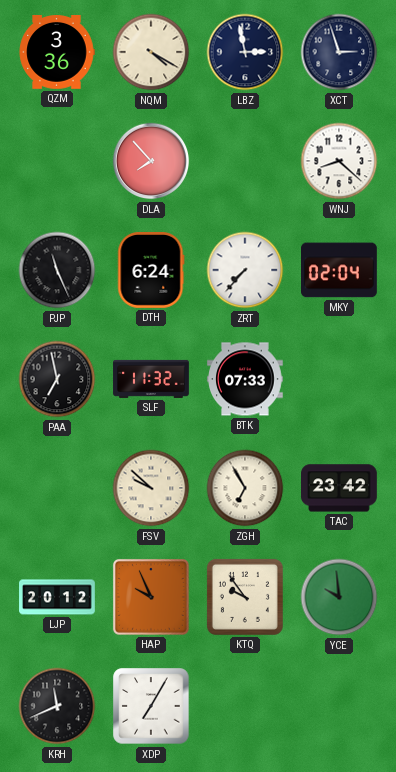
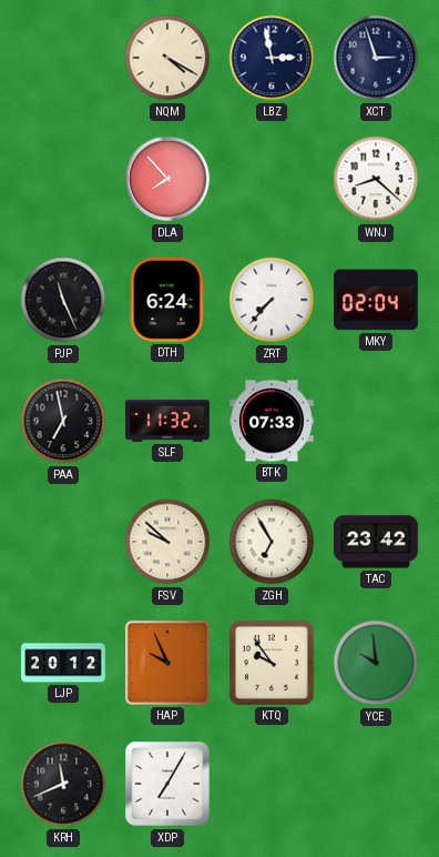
QZM: 3:36 -> none
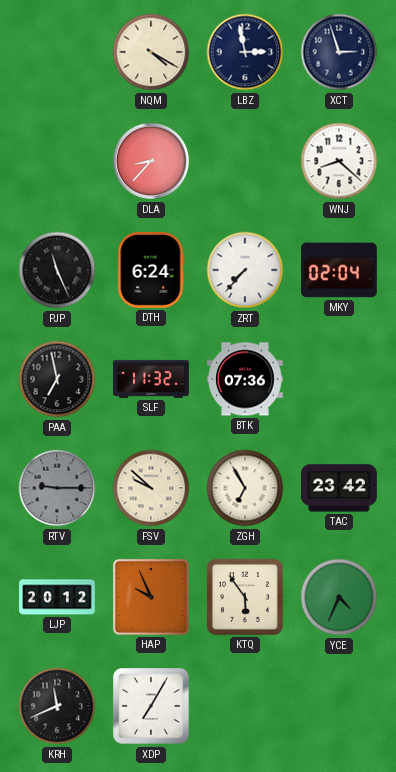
DLA: 7:53 -> 8:37
BTK: 07:33 -> 07:36
RTV: none -> 9:15
KTQ: 9:54 -> 5:54
YCE: 9:59 -> 4:34
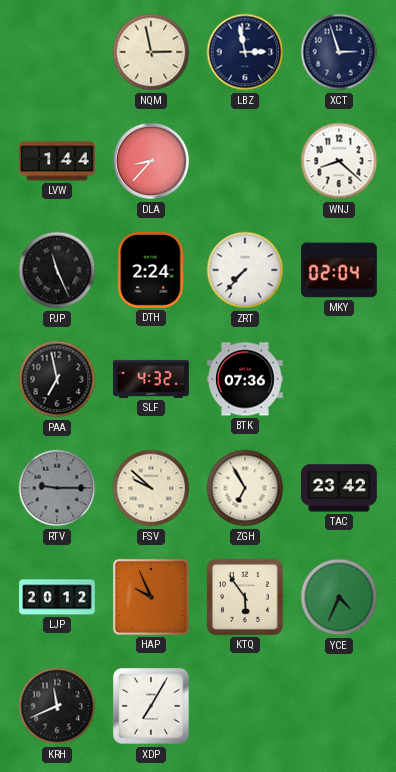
NQM: 4:20 -> 2:58
LVW: none -> 1:44
DTH: 6:24 -> 2:24
SLF: 11:32 -> 4:32
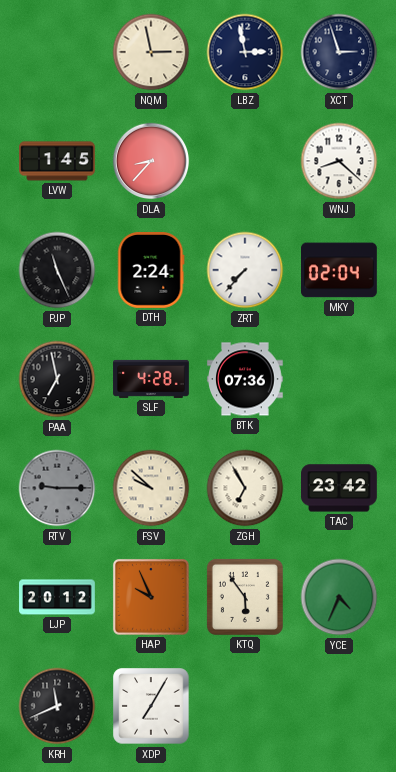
LVW: 1:44 -> 1:45
SLF: 4:32 -> 4:28
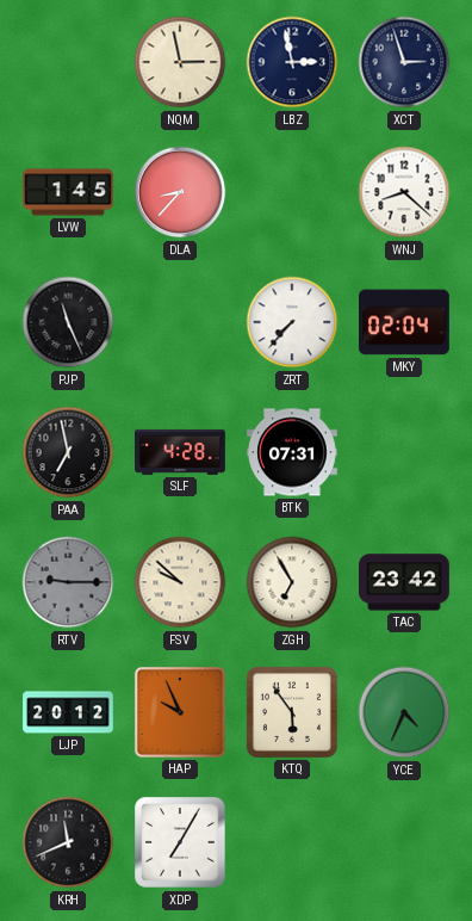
DTH: 2:24 -> none
BTK: 07:36 -> 07:31
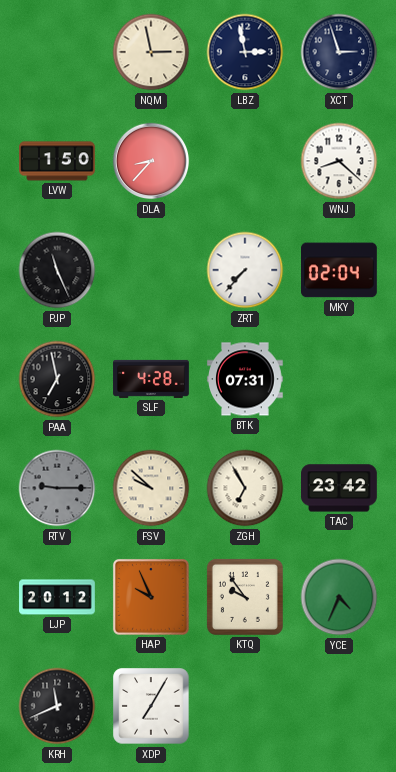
LVW: 1:45 -> 1:50
KTQ: 5:54 -> 9:54
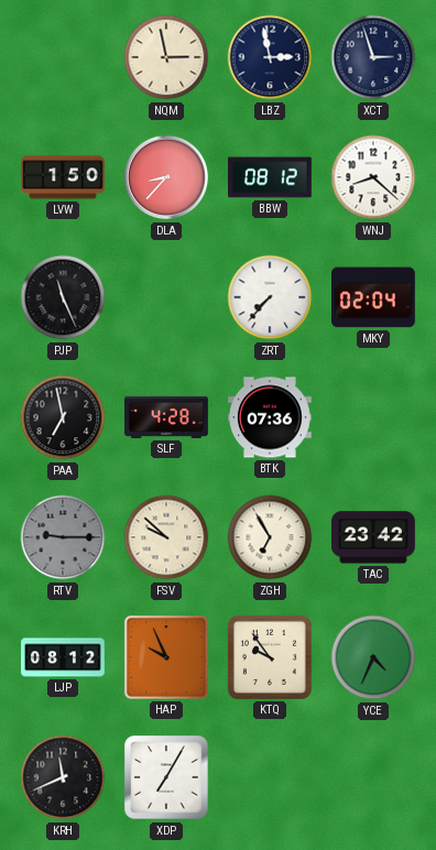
BBW: none -> 08:12
BTK: 07:31 -> 07:36
LJP: 20:12 -> 08:12
